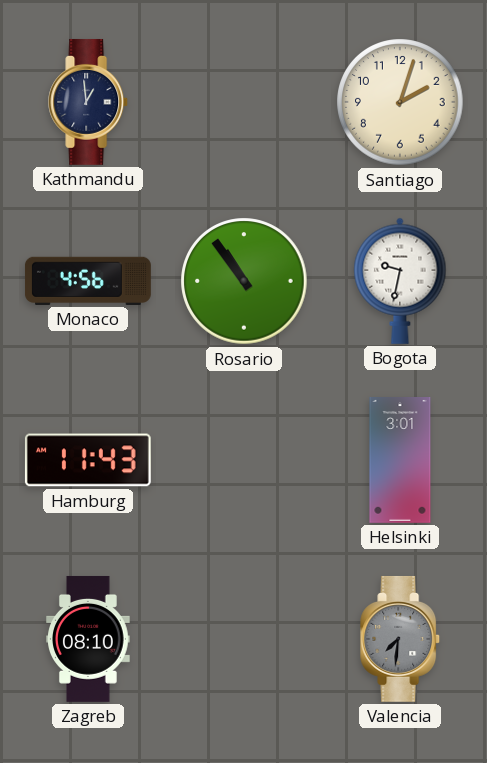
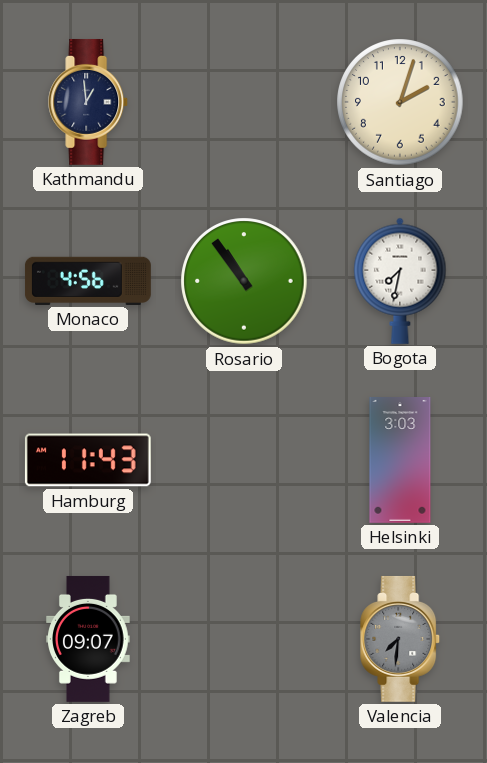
Bogota: 9:32 -> 7:32
Helsinki: 3:01 -> 3:03
Zagreb: 08:10 -> 09:07
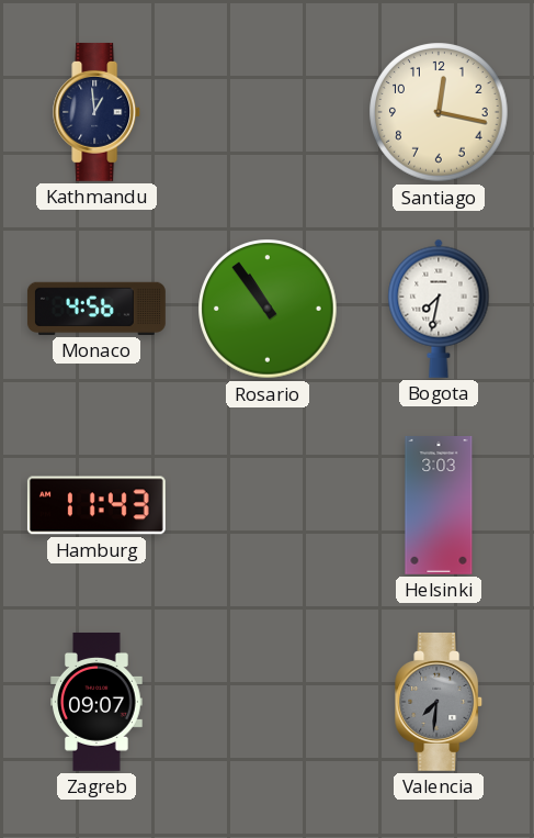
Santiago: 2:03 -> 12:17
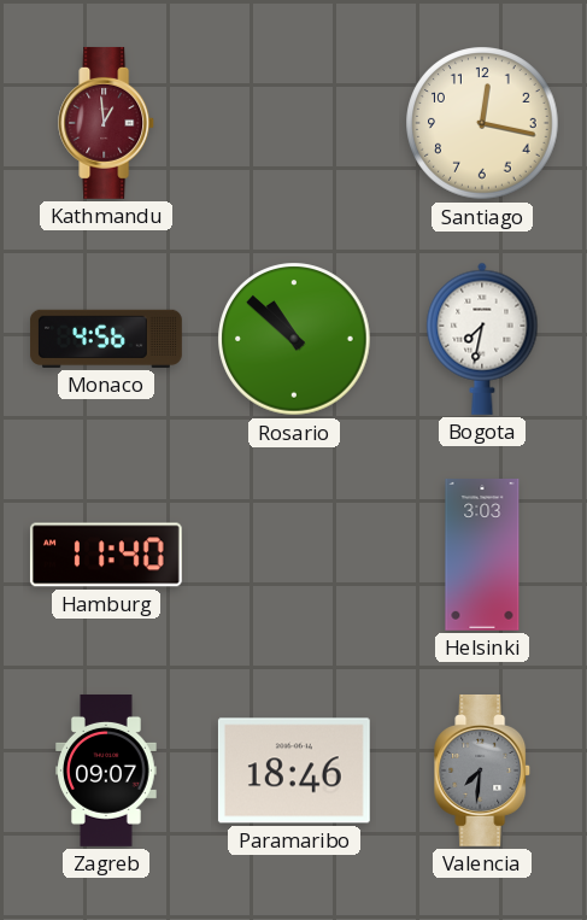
Kathmandu dial: navy -> burgundy
Rosario: 10:54 -> 10:52
Hamburg: 11:43 -> 11:40
Paramaribo: none -> 18:46
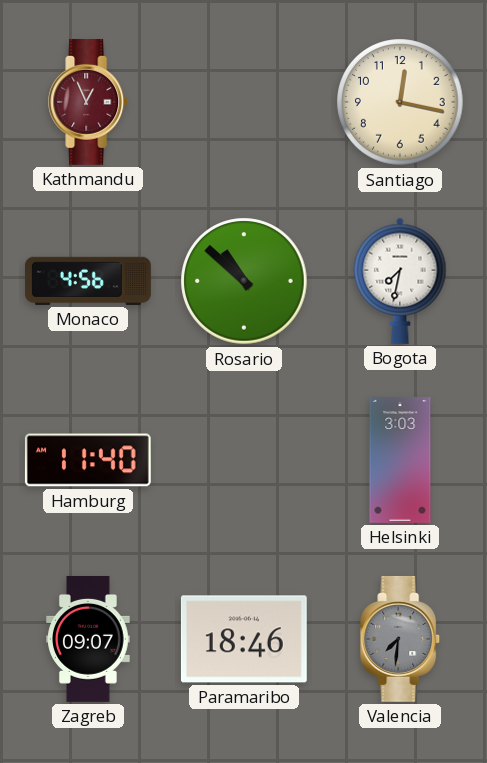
Kathmandu: 12:59 -> 12:56
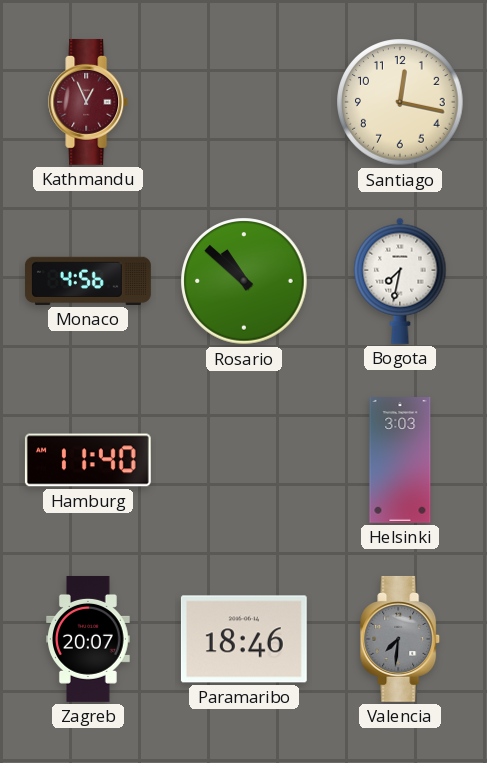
Zagreb: 09:07 -> 20:07
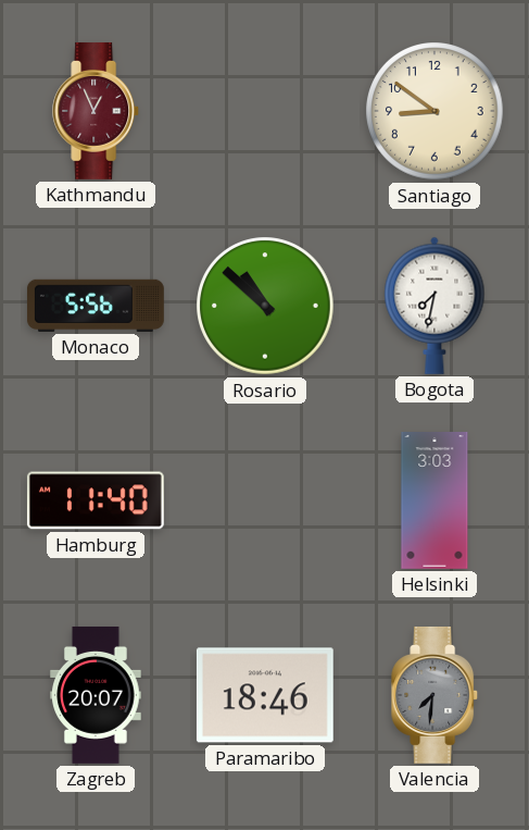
Santiago: 12:17 -> 8:51
Monaco: 4:56 -> 5:56
